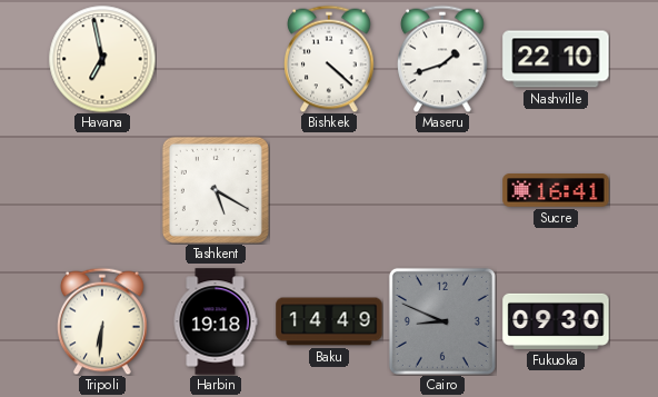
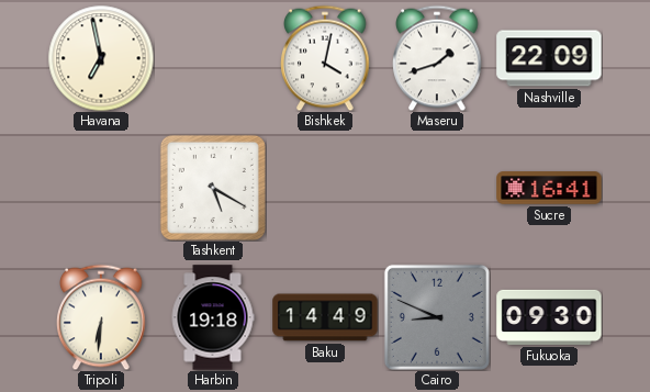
Bishkek: 4:22 -> 4:02
Nashville: 22:10 -> 22:09
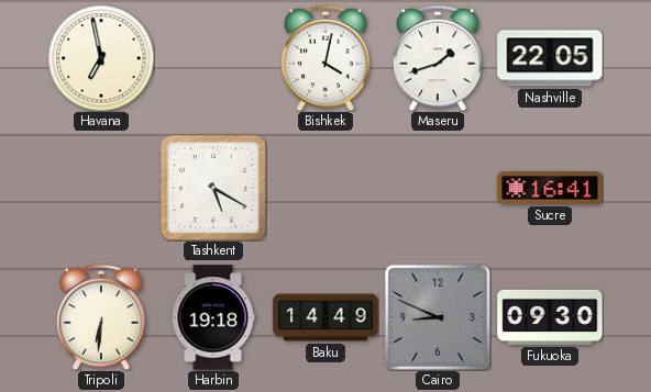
Nashville: 22:09 -> 22:05
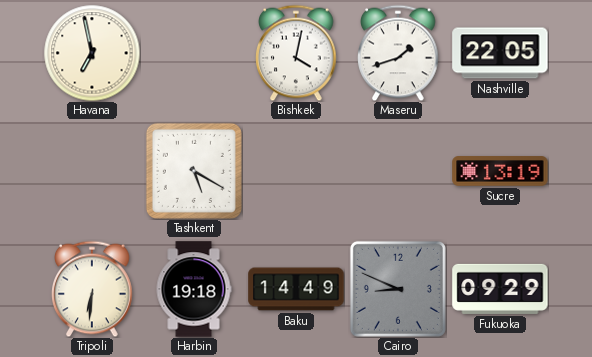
Sucre: 16:41 -> 13:19
Fukuoka: 09:30 -> 09:29
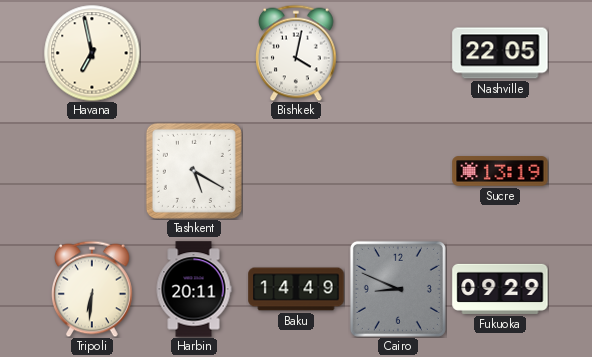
Maseru: 1:42 -> none
Harbin: 19:18 -> 20:11
